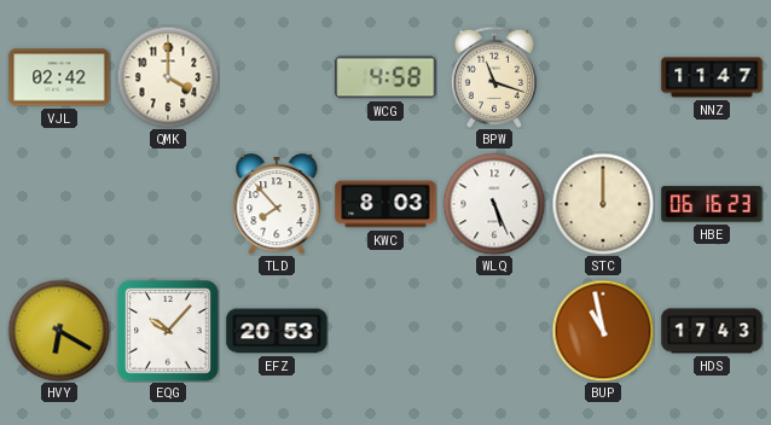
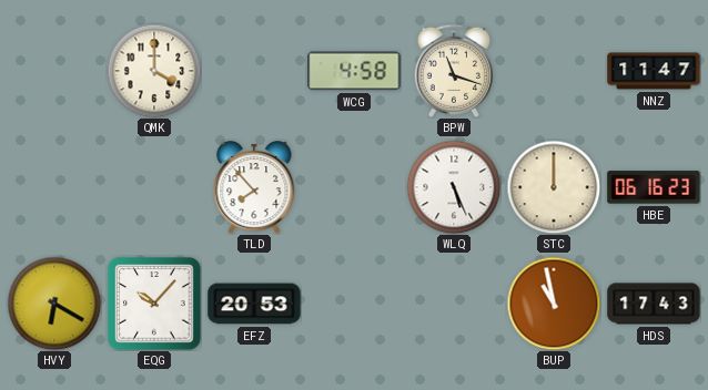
VJL: 02:42 -> none
KWC: 8:03 -> none
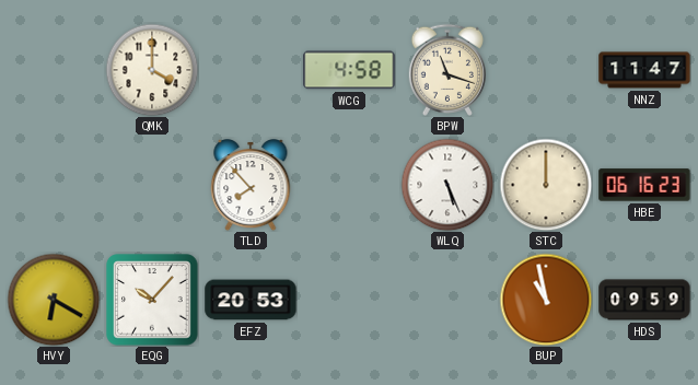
HDS: 17:43 -> 09:59
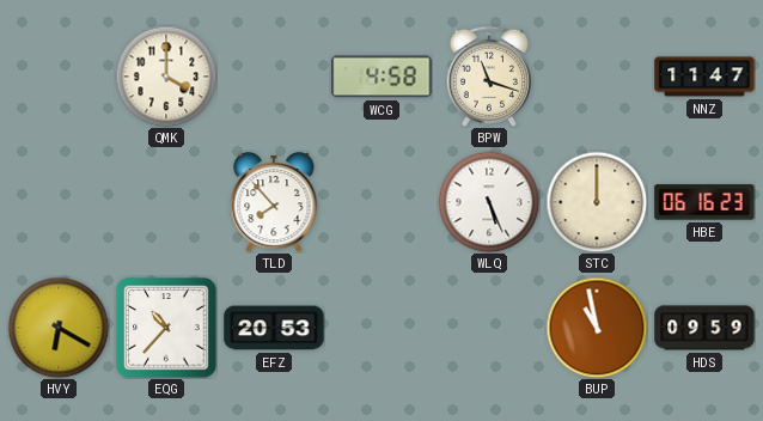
EQG: 10:07 -> 10:37
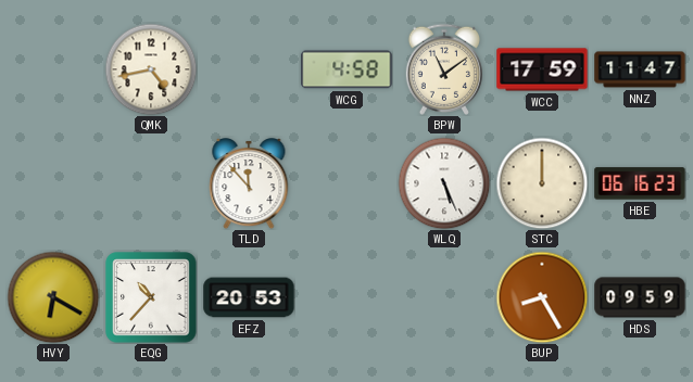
QMK: 4:00 -> 4:43
BPW: 11:18 -> 11:09
WCC: none -> 17:59
TLD: 7:53 -> 11:53
BUP: 10:58 -> 8:25
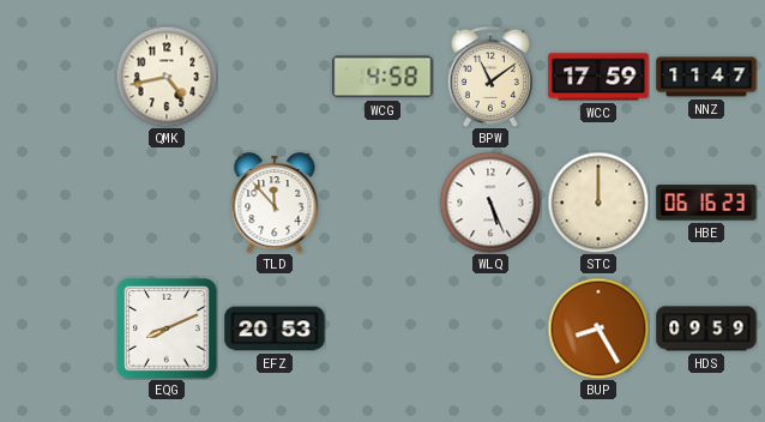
HVY: 6:20 -> none
EQG: 10:37 -> 8:11
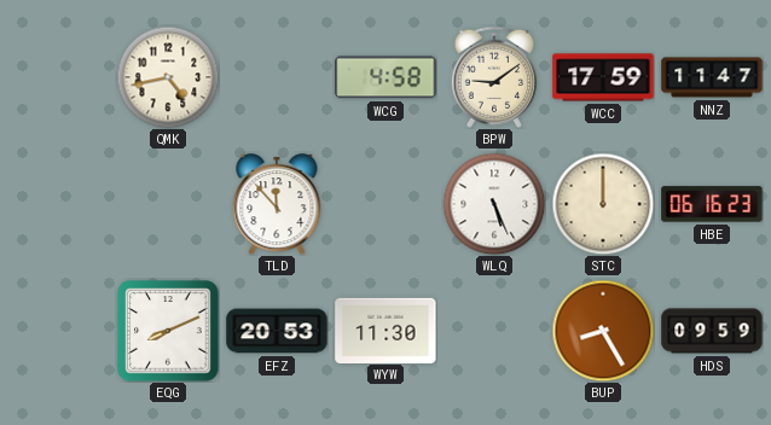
BPW: 11:09 -> 9:09
WYW: none -> 11:30
